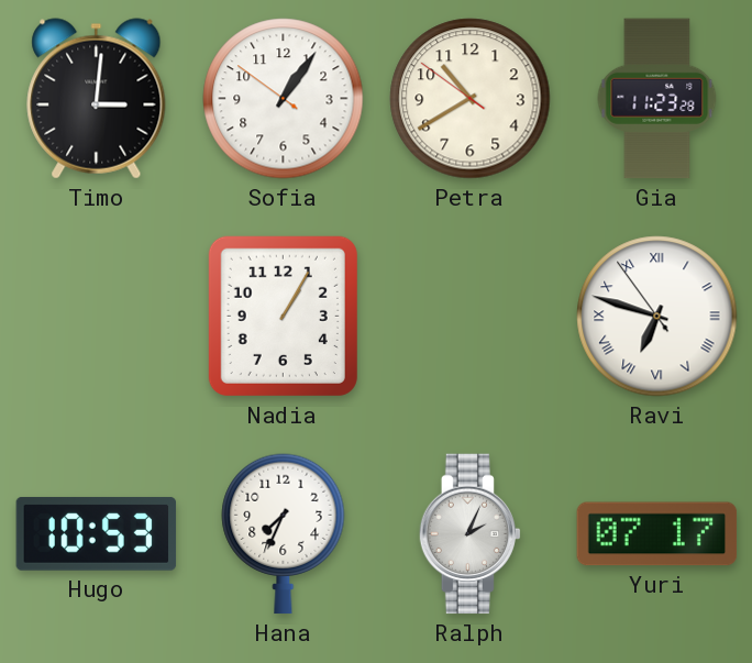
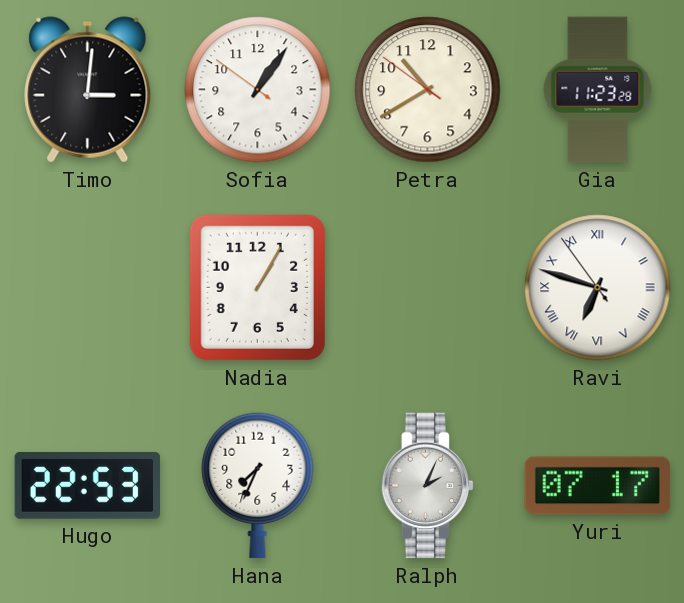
Hugo: 10:53 -> 22:53
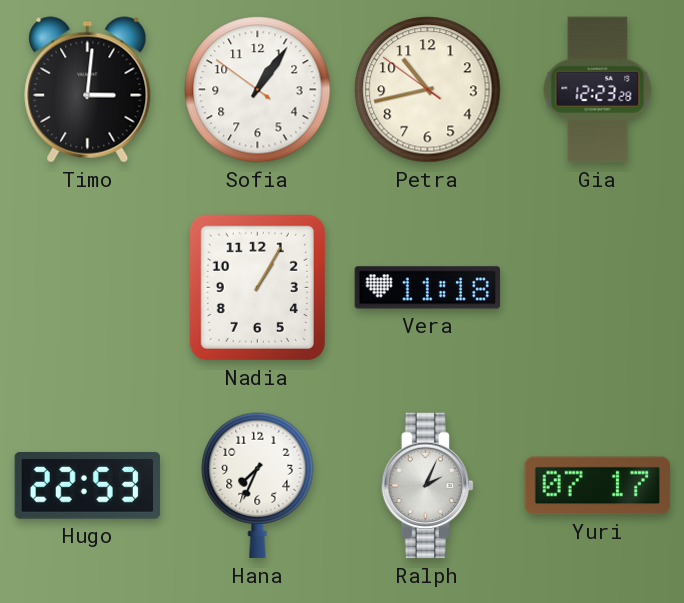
Petra: 10:39 -> 10:42
Gia: 11:23 -> 12:23
Vera: none -> 11:18
Ravi: 6:47 -> none
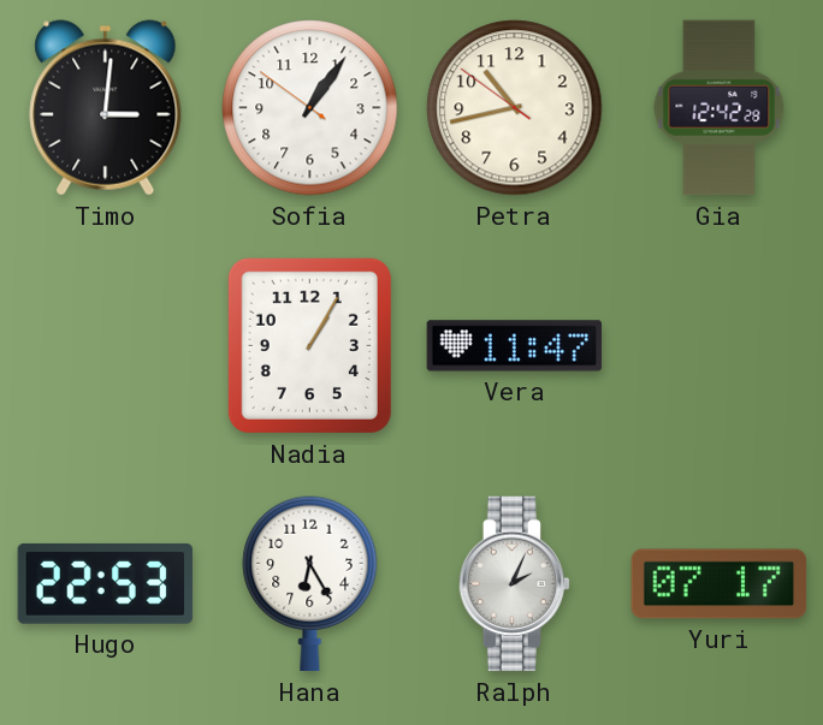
Gia: 12:23 -> 12:42
Vera: 11:18 -> 11:47
Hana: 7:34 -> 6:25
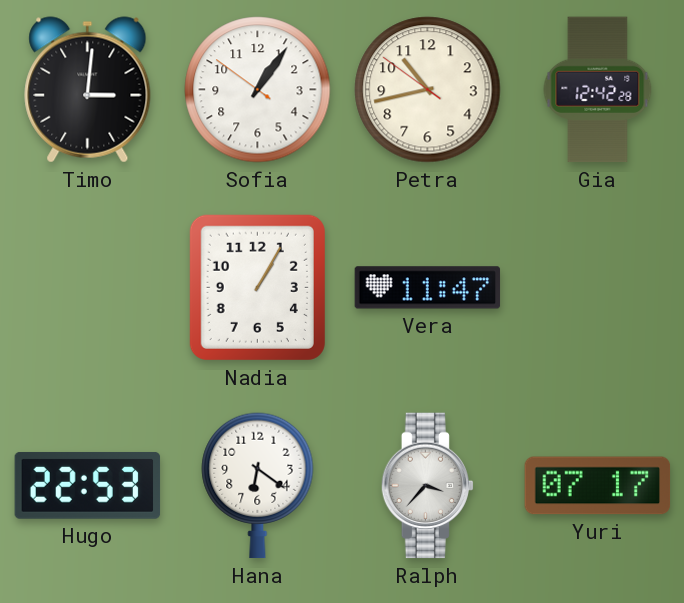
Hana: 6:25 -> 6:21
Ralph: 2:04 -> 3:37
